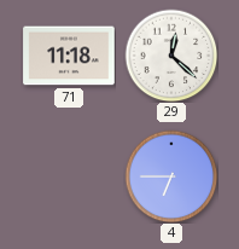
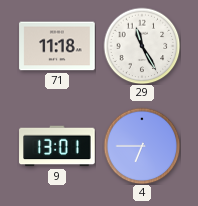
29: 12:22 -> 11:25
9: none -> 13:01
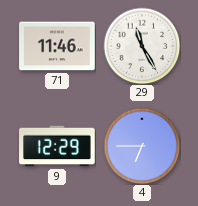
71: 11:18 -> 11:46
9: 13:01 -> 12:29
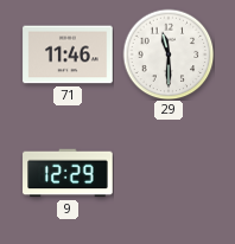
29: 11:25 -> 11:30
4: 6:45 -> none
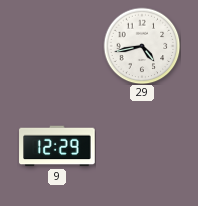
71: 11:46 -> none
29: 11:30 -> 4:43
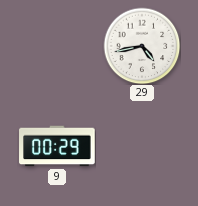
9: 12:29 -> 00:29
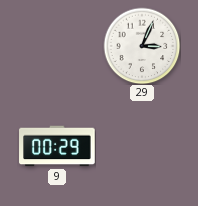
29: 4:43 -> 3:04
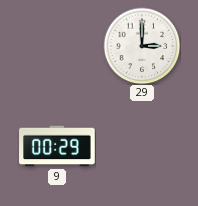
29: 3:04 -> 3:00
